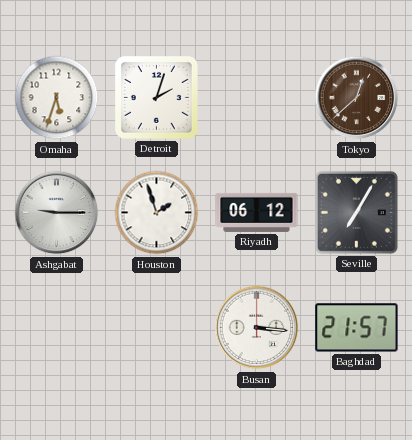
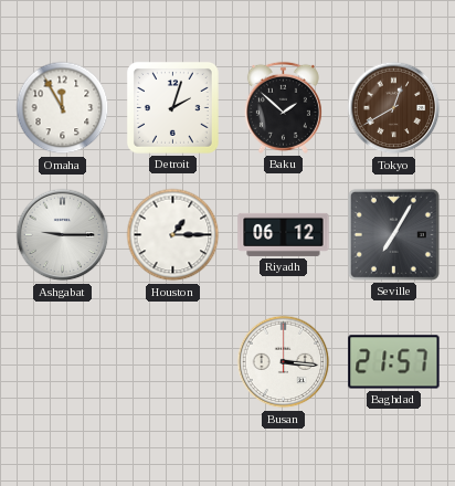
Omaha: 5:33 -> 11:55
Baku: none -> 1:52
Tokyo: 12:38 -> 12:40
Houston: 1:57 -> 1:15
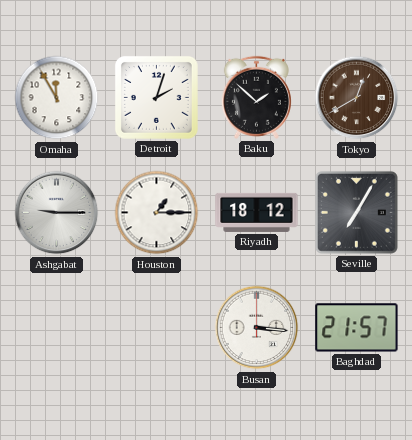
Riyadh: 06:12 -> 18:12
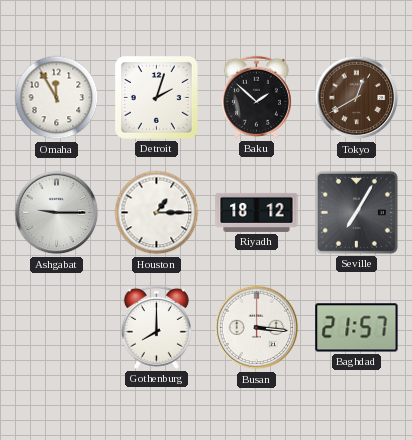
Gothenburg: none -> 8:00
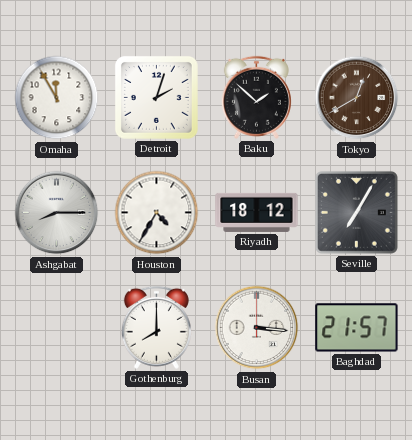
Ashgabat: 9:15 -> 8:15
Houston: 1:15 -> 4:35
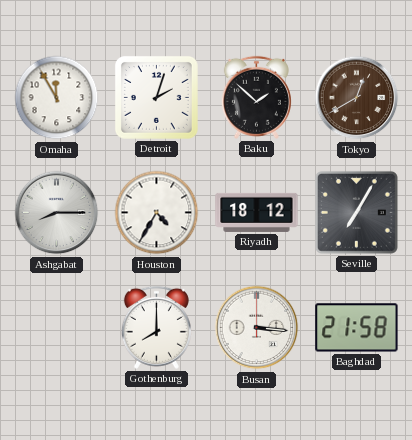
Baghdad: 21:57 -> 21:58
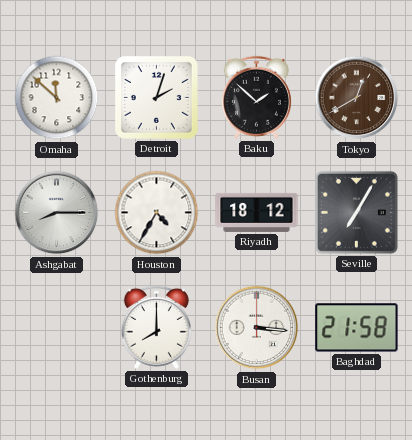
Omaha: 11:55 -> 11:52
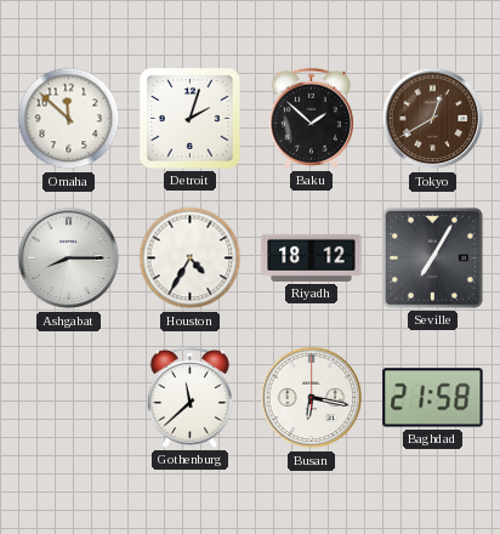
Gothenburg: 8:00 -> 11:38
Busan: 3:16 -> 6:17
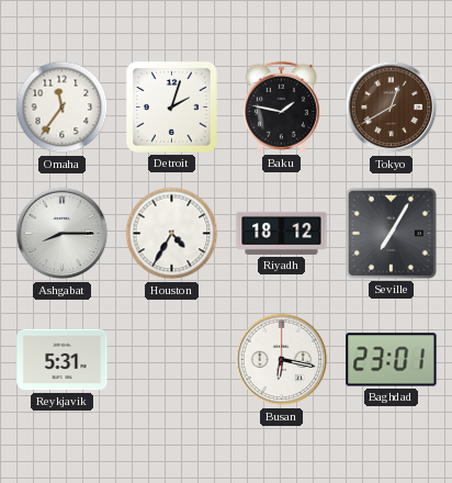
Omaha: 11:52 -> 11:36
Baku: 1:52 -> 1:47
Reykjavik: none -> 5:31
Gothenburg: 11:38 -> none
Baghdad: 21:58 -> 23:01
